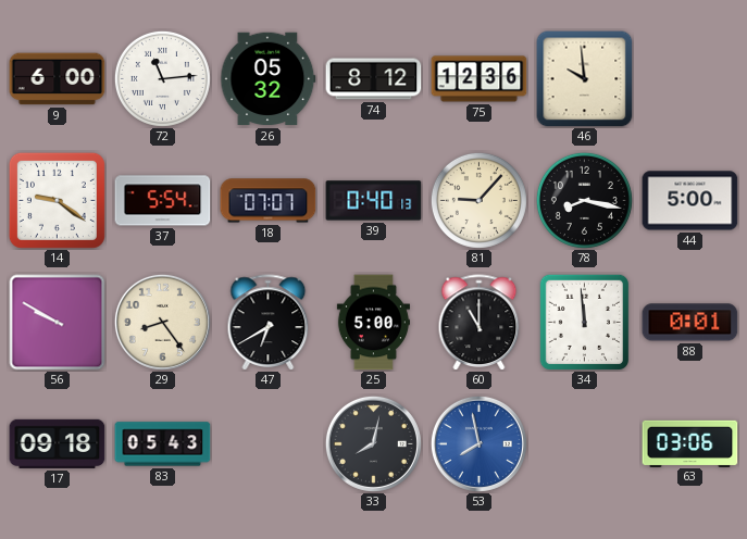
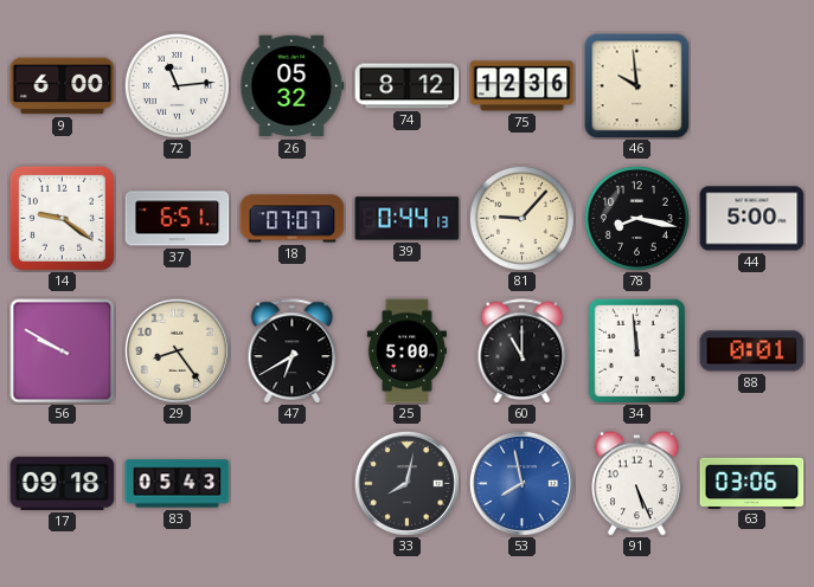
37: 5:54 -> 6:51
39: 0:40 -> 0:44
91: none -> 5:26
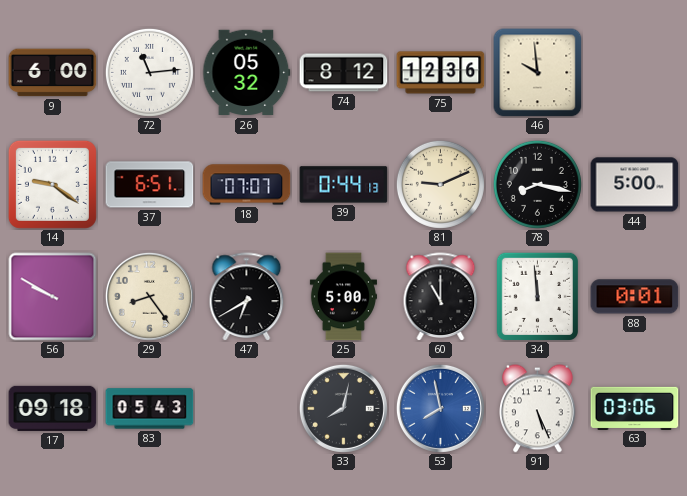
81: 9:07 -> 9:11
